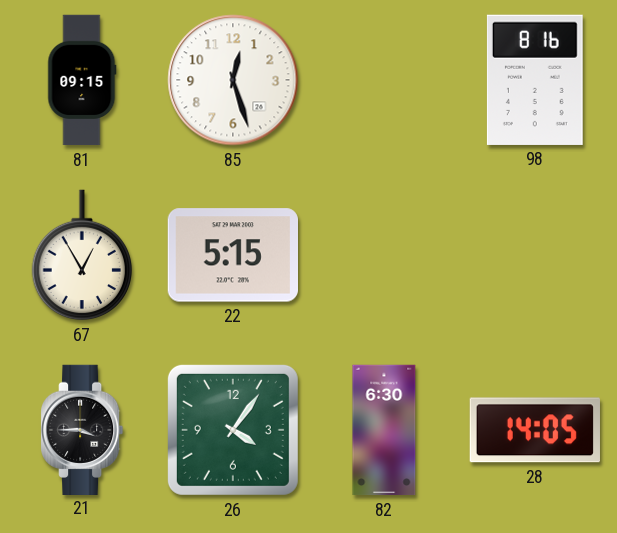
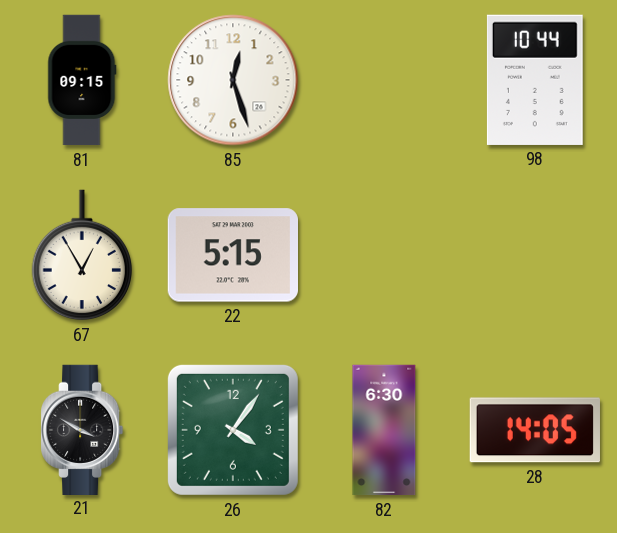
98: 8:16 -> 10:44
21: 3:45 -> 3:50
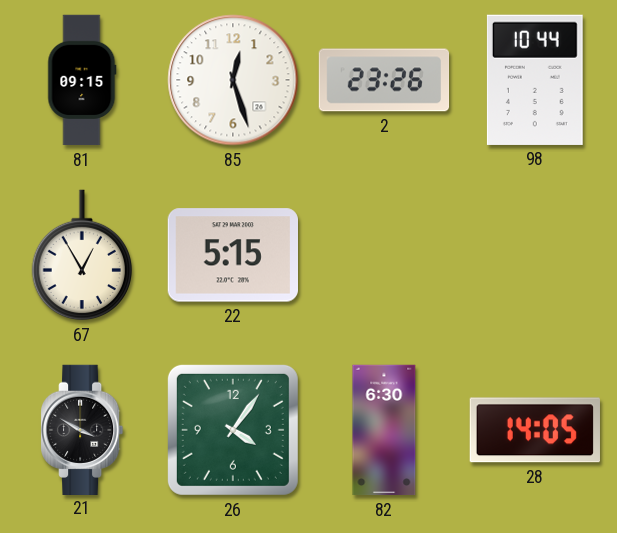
2: none -> 23:26
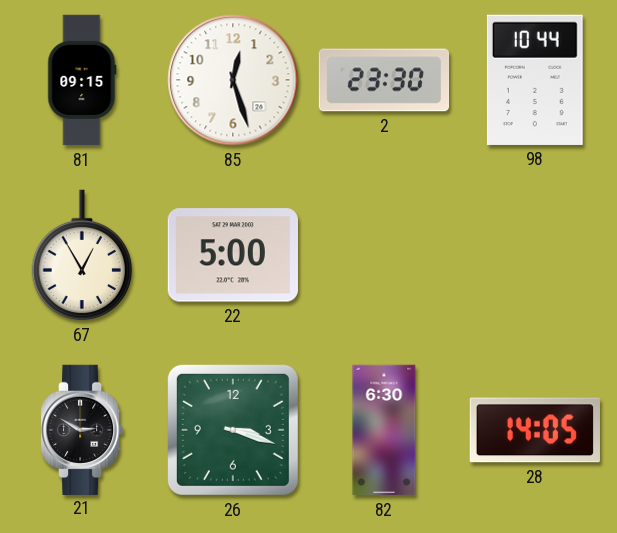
2: 23:26 -> 23:30
22: 5:15 -> 5:00
21: 3:50 -> 2:50
26: 4:06 -> 3:18
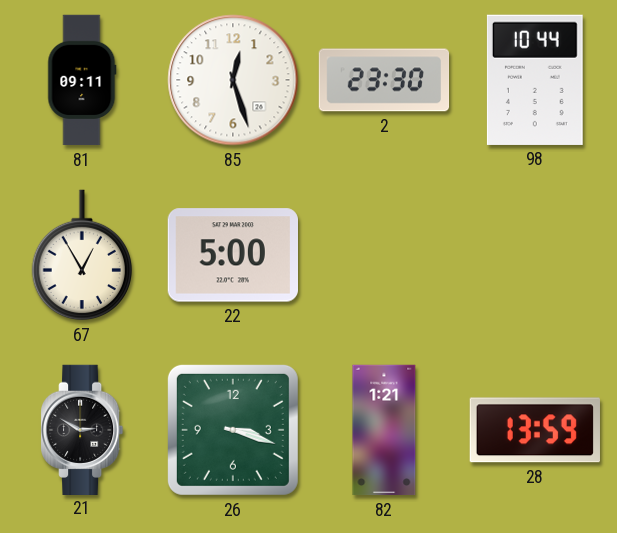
81: 09:15 -> 09:11
82: 6:30 -> 1:21
28: 14:05 -> 13:59
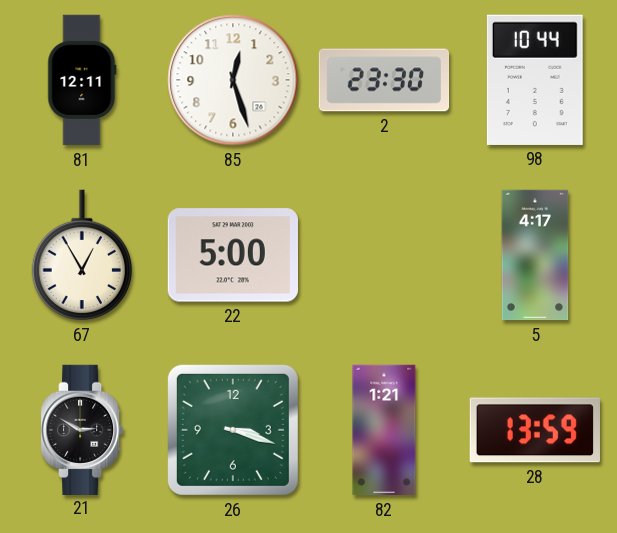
81: 09:11 -> 12:11
5: none -> 4:17
